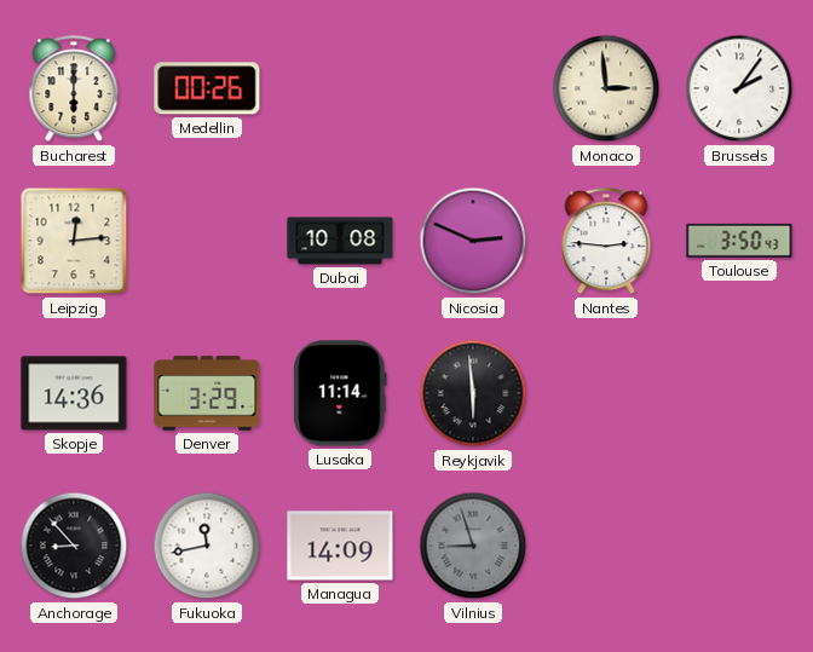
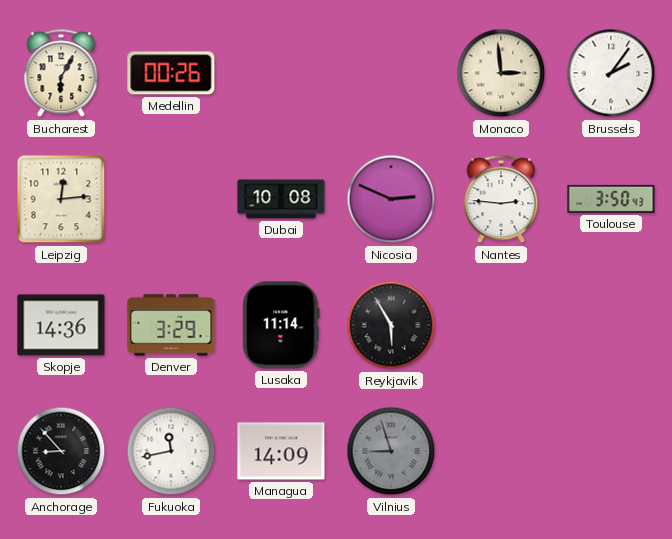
Bucharest: 6:00 -> 6:05
Reykjavik: 5:59 -> 5:55
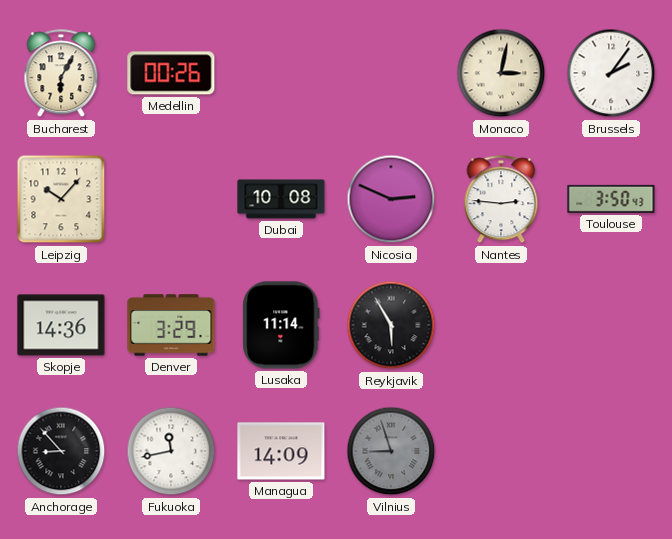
Monaco: 2:59 -> 3:02
Leipzig: 12:14 -> 10:07
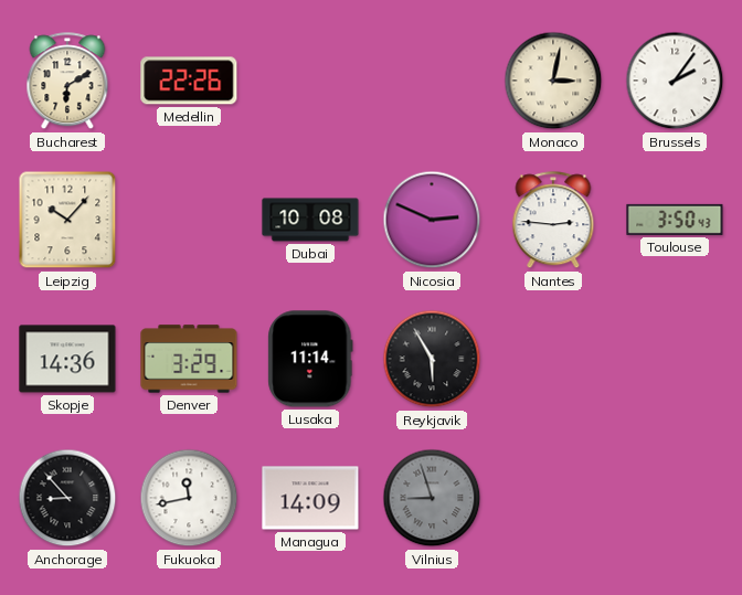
Bucharest: 6:05 -> 6:10
Medellin: 00:26 -> 22:26
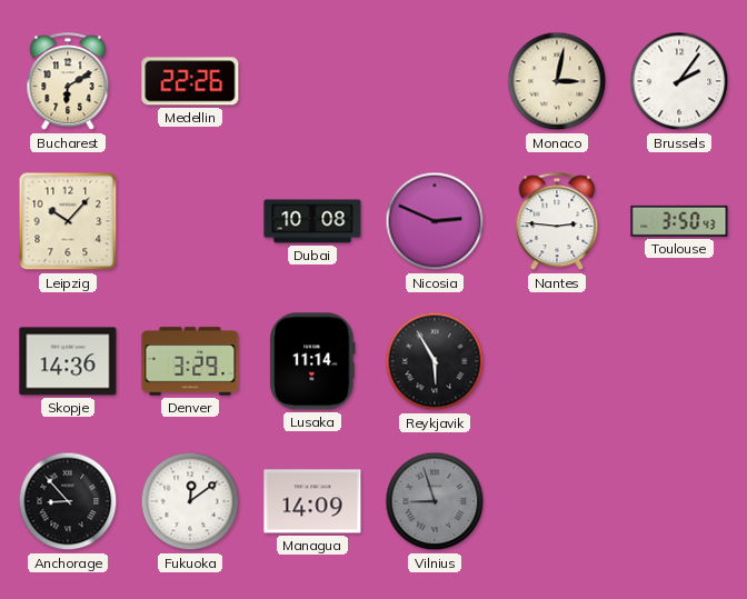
Fukuoka: 11:43 -> 12:09
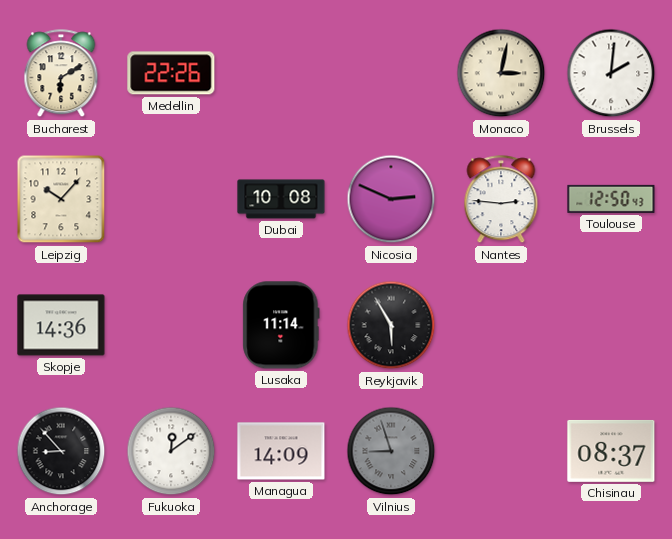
Brussels: 2:06 -> 2:01
Toulouse: 3:50 -> 12:50
Denver: 3:29 -> none
Chisinau: none -> 08:37
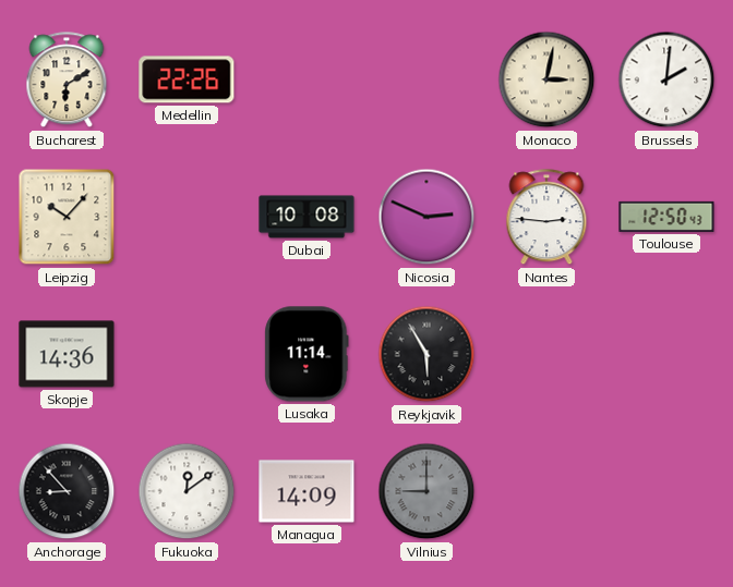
Vilnius: 8:57 -> 9:00
Chisinau: 08:37 -> none
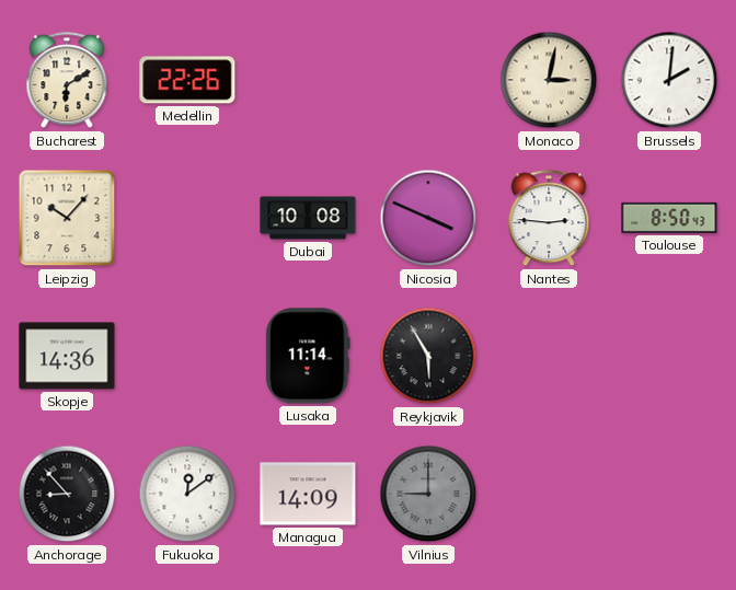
Nicosia: 2:49 -> 3:49
Toulouse: 12:50 -> 8:50
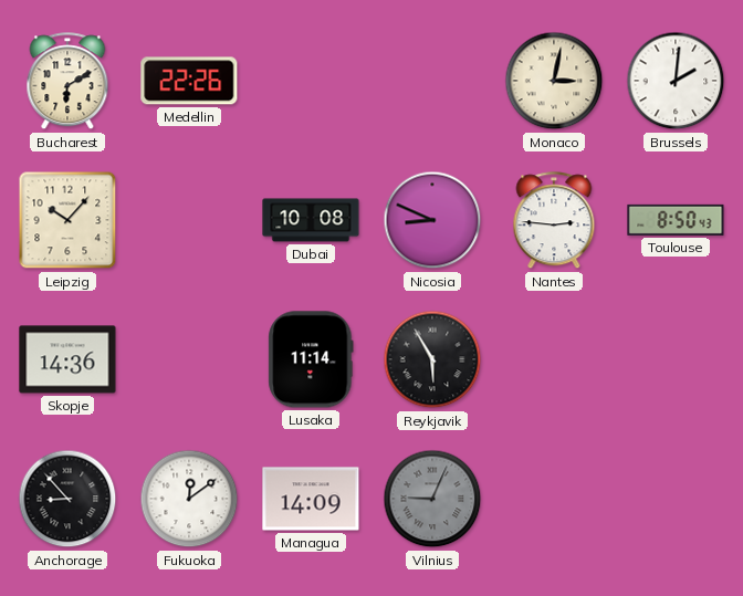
Nicosia: 3:49 -> 8:49
Vilnius: 9:00 -> 9:04
